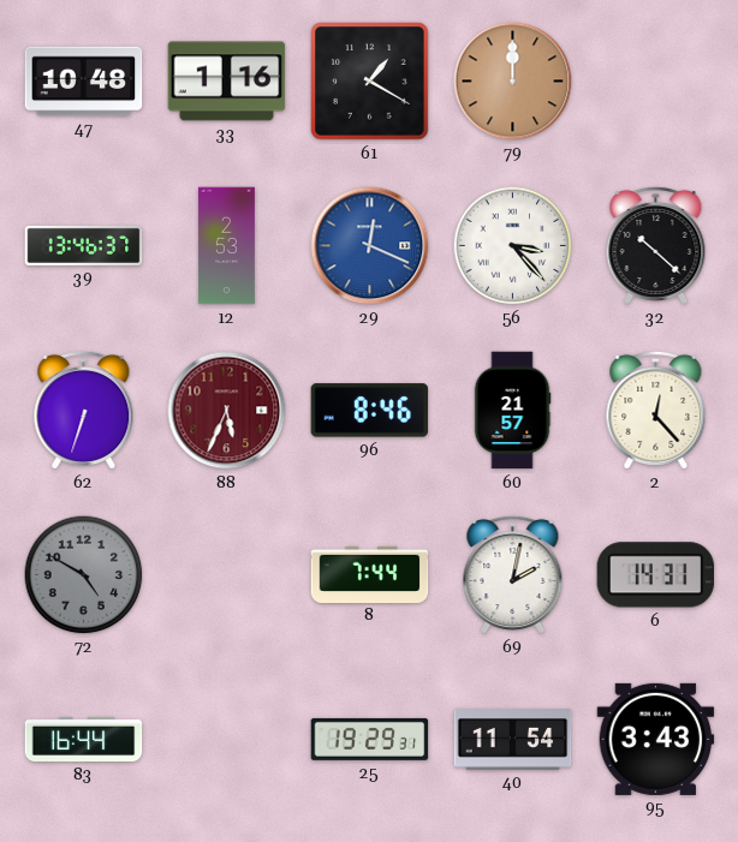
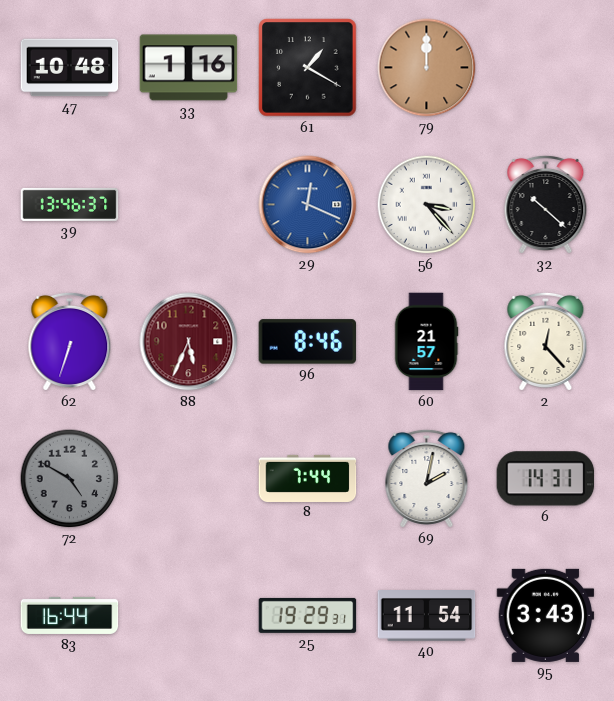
12: 2:53 -> none
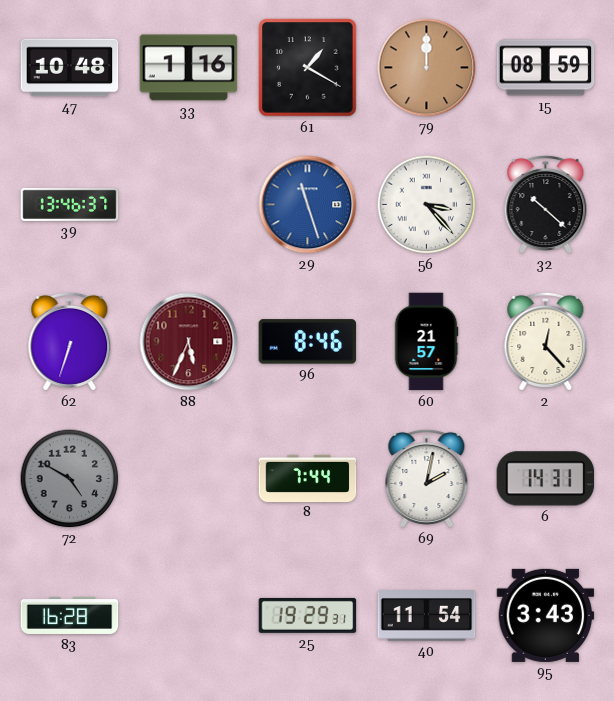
15: none -> 08:59
29: 12:19 -> 11:27
83: 16:44 -> 16:28
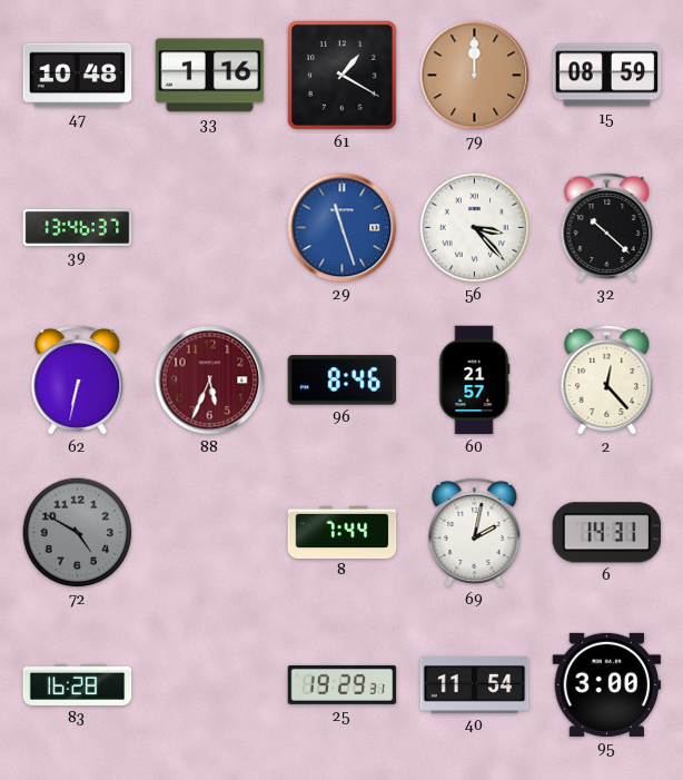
62: 6:33 -> 6:32
95: 3:43 -> 3:00
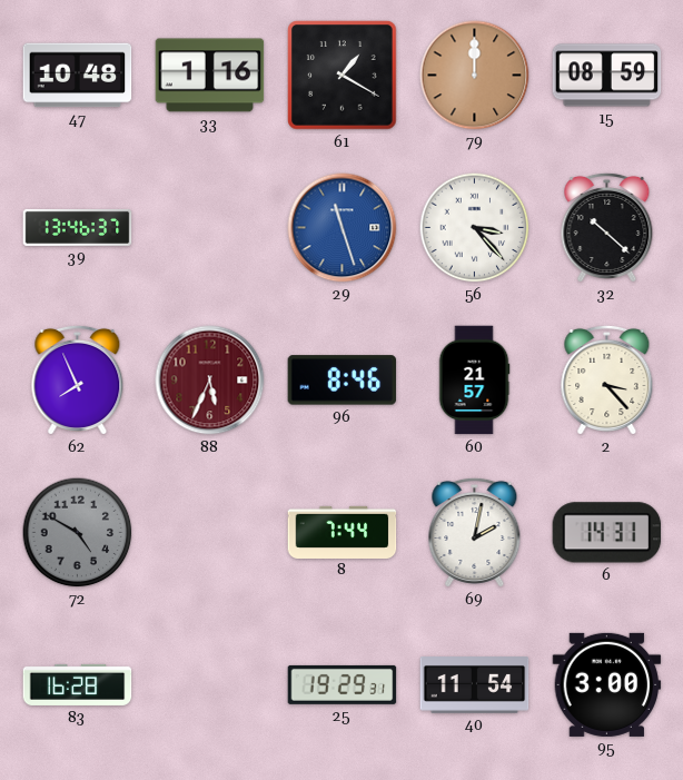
62: 6:32 -> 7:56
2: 12:23 -> 3:23
